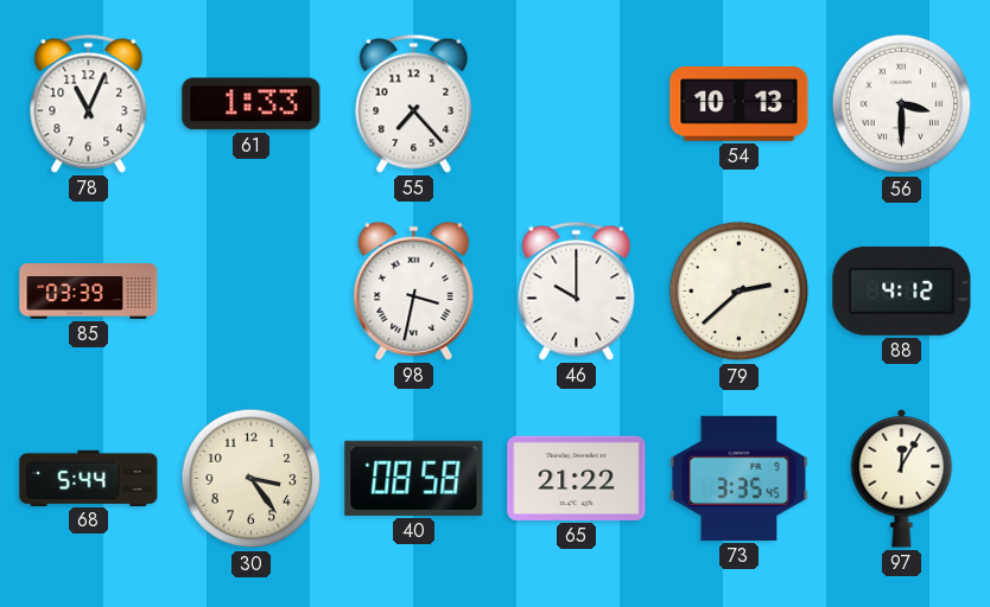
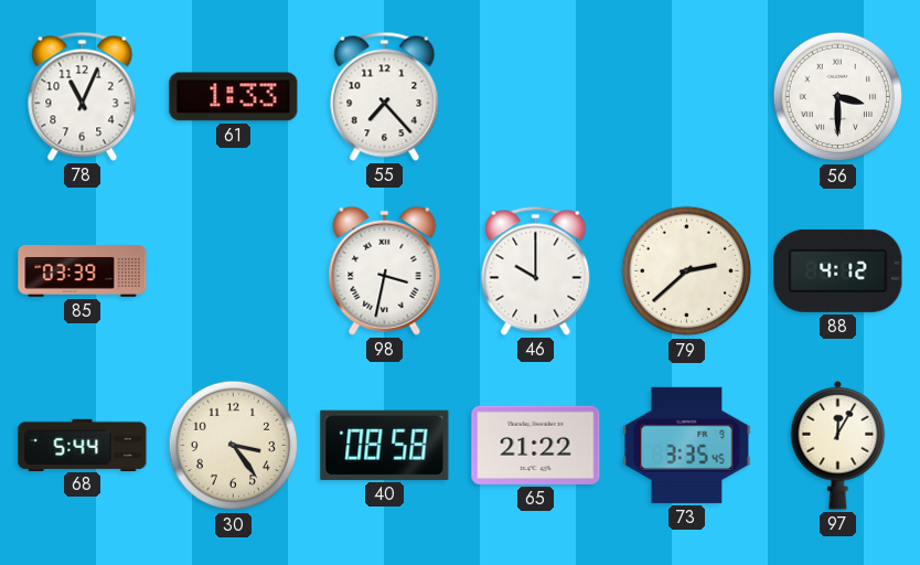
54: 10:13 -> none
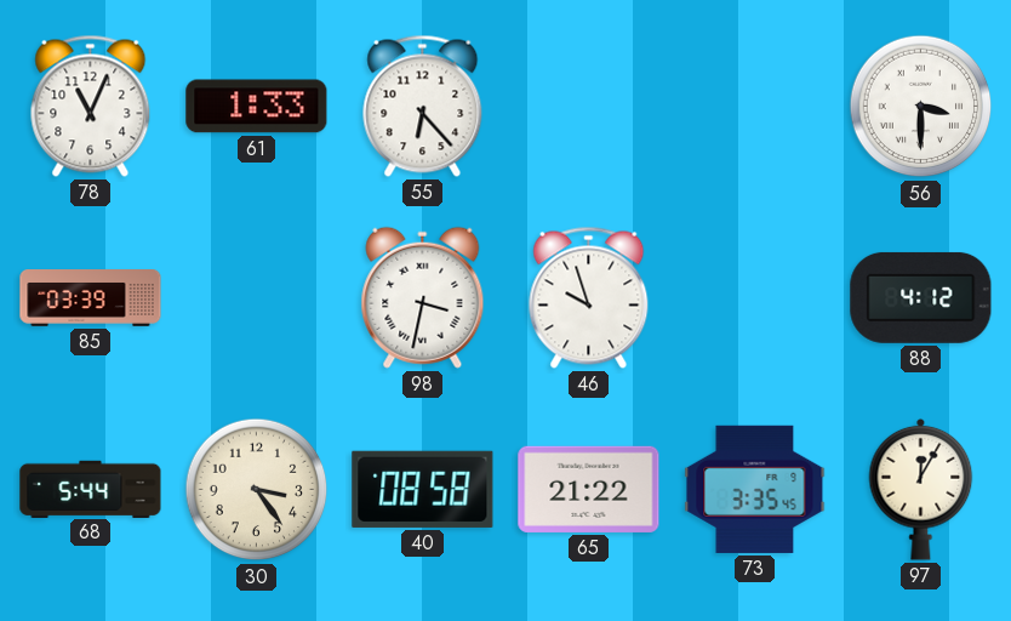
55: 7:23 -> 6:23
46: 10:00 -> 9:57
79: 2:38 -> none
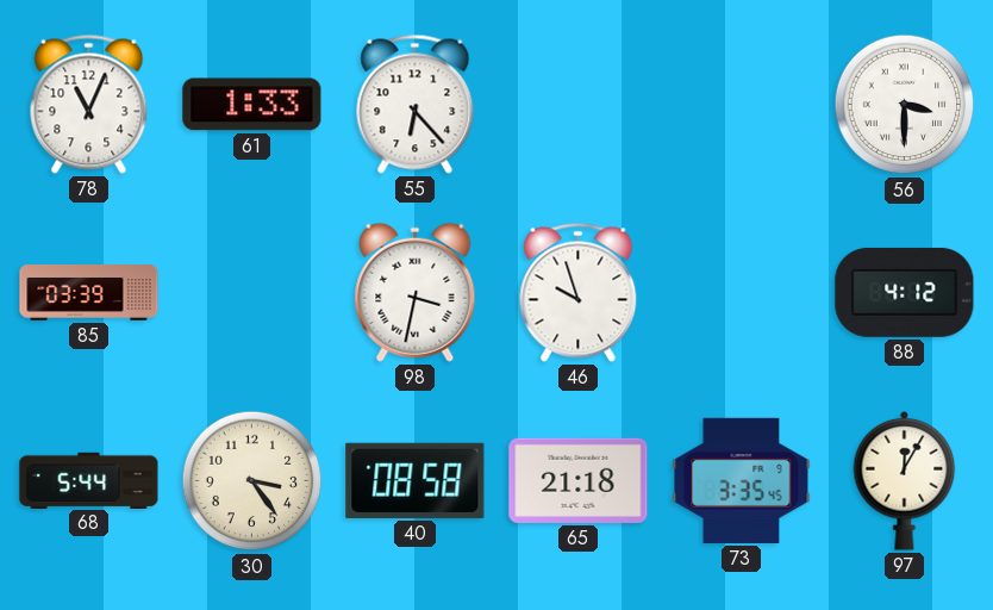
65: 21:22 -> 21:18
